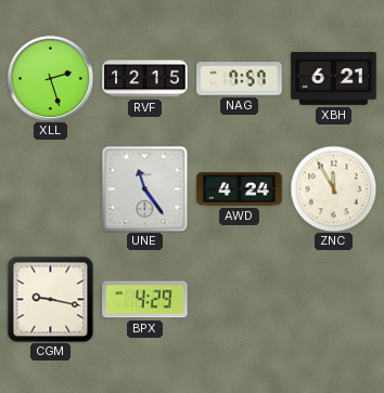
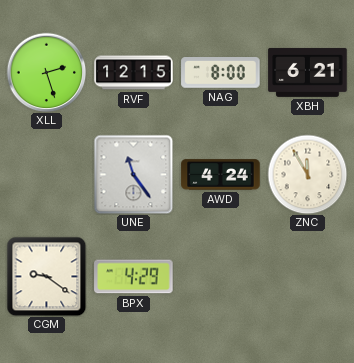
NAG: 7:57 -> 8:00
CGM: 9:17 -> 9:21
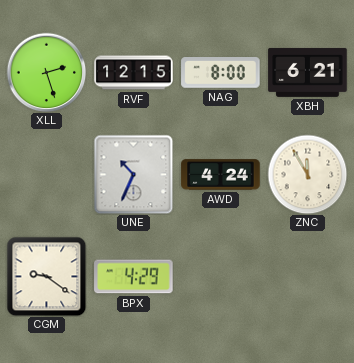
UNE: 11:24 -> 10:34
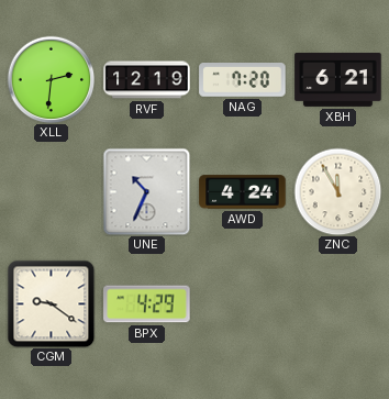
XLL: 2:27 -> 2:31
RVF: 12:15 -> 12:19
NAG: 8:00 -> 7:20
